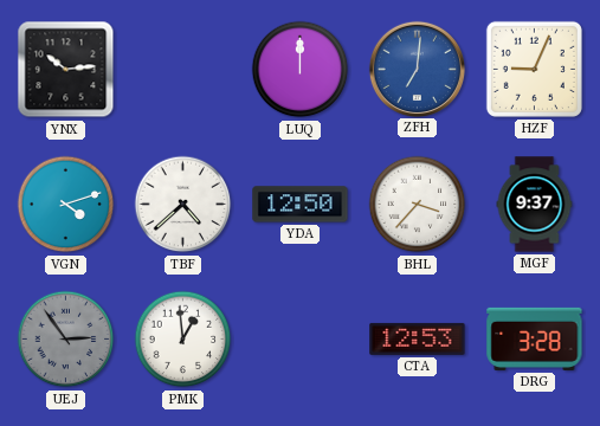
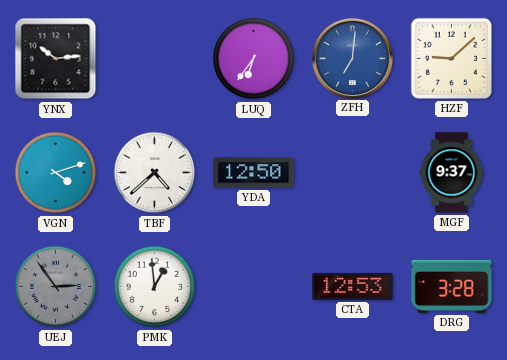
LUQ: 12:00 -> 6:36
HZF: 9:04 -> 9:08
BHL: 3:37 -> none
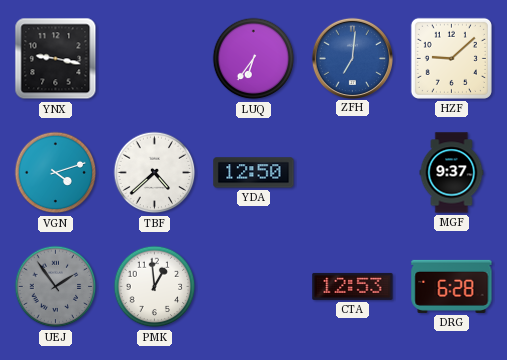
YNX: 10:14 -> 9:17
UEJ: 2:54 -> 1:54
DRG: 3:28 -> 6:28
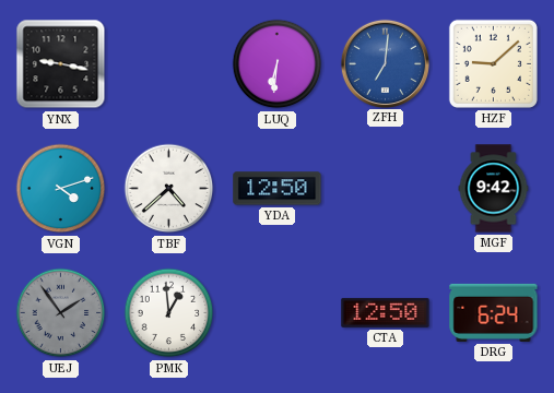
LUQ: 6:36 -> 6:31
MGF: 9:37 -> 9:42
CTA: 12:53 -> 12:50
DRG: 6:28 -> 6:24
